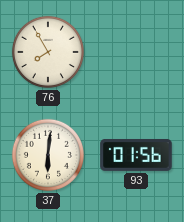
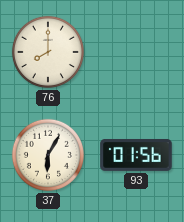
76: 7:55 -> 8:00
37: 6:01 -> 6:05
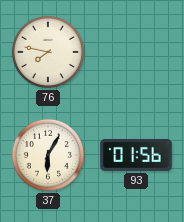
76: 8:00 -> 7:47
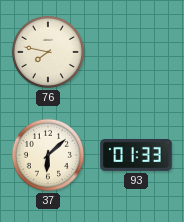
37: 6:05 -> 6:08
93: 01:56 -> 01:33
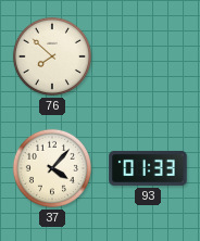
76: 7:47 -> 7:52
37: 6:08 -> 4:07
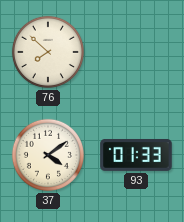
37: 4:07 -> 4:09
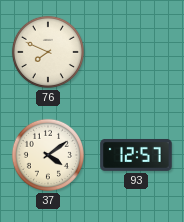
76: 7:52 -> 7:49
93: 01:33 -> 12:57
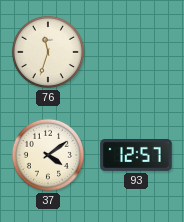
76: 7:49 -> 11:33
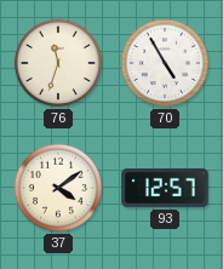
70: none -> 4:55
